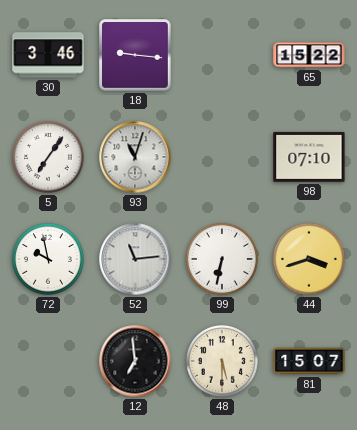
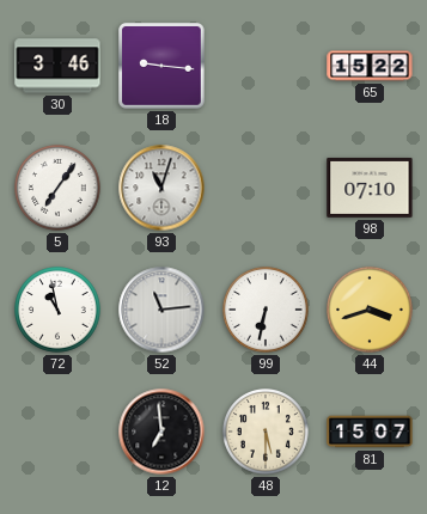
72: 9:58 -> 10:58
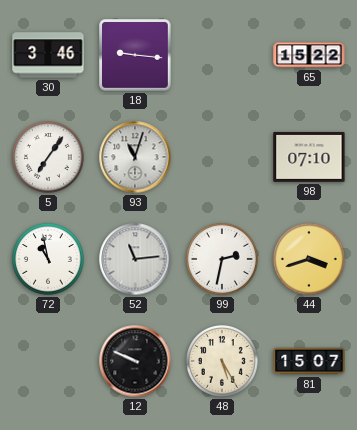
99: 6:32 -> 2:32
12: 6:59 -> 9:49
48: 5:30 -> 5:25
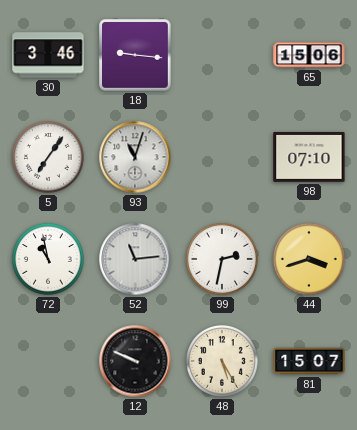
65: 15:22 -> 15:06
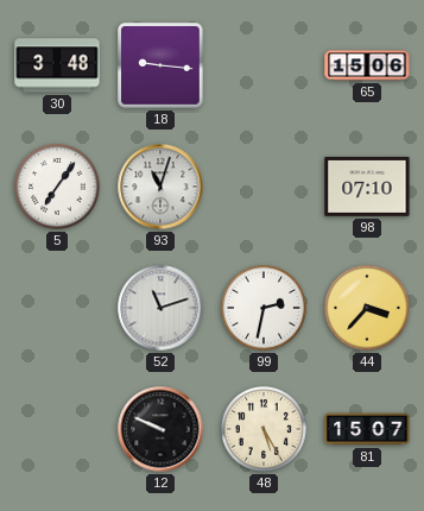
30: 3:46 -> 3:48
72: 10:58 -> none
52: 11:14 -> 11:12
44: 3:42 -> 3:37
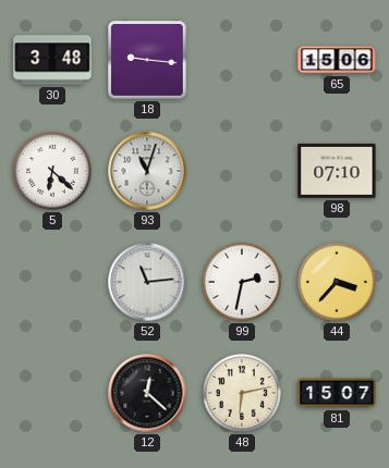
5: 7:06 -> 6:22
52: 11:12 -> 11:14
12: 9:49 -> 12:22
48: 5:25 -> 6:13
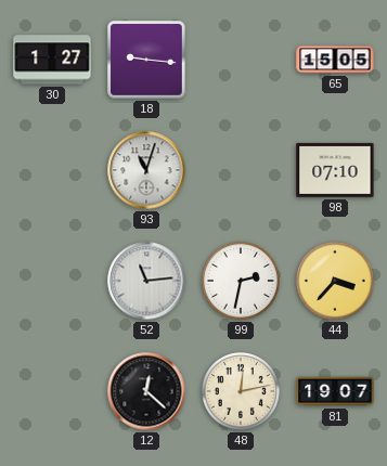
30: 3:48 -> 1:27
65: 15:06 -> 15:05
5: 6:22 -> none
48: 6:13 -> 12:13
81: 15:07 -> 19:07
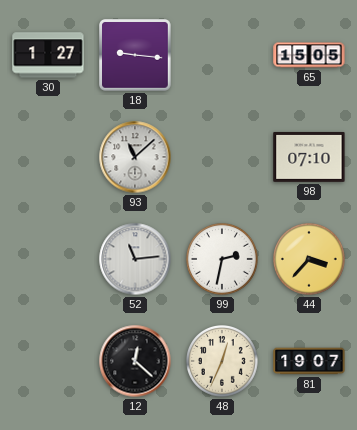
93: 11:03 -> 11:08
48: 12:13 -> 12:34
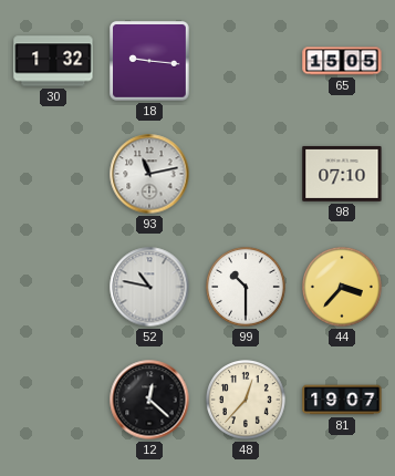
30: 1:27 -> 1:32
93: 11:08 -> 11:13
52: 11:14 -> 10:47
99: 2:32 -> 10:30
48: 12:34 -> 12:37
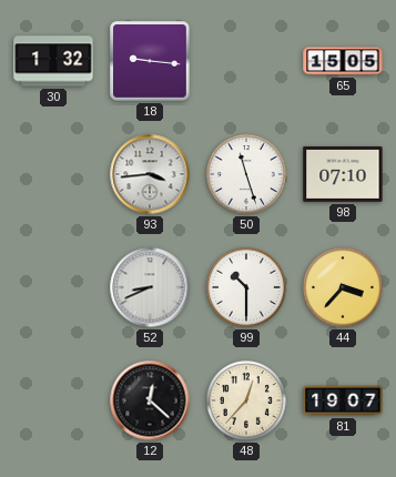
93: 11:13 -> 3:44
50: none -> 11:27
52: 10:47 -> 8:41
